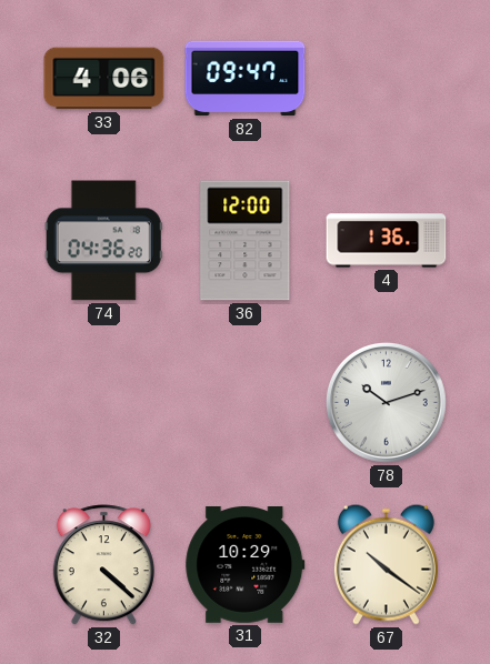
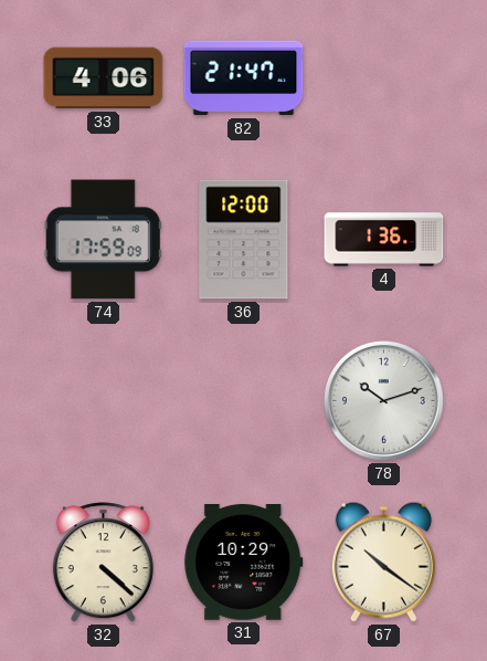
82: 09:47 -> 21:47
74: 04:36 -> 17:59
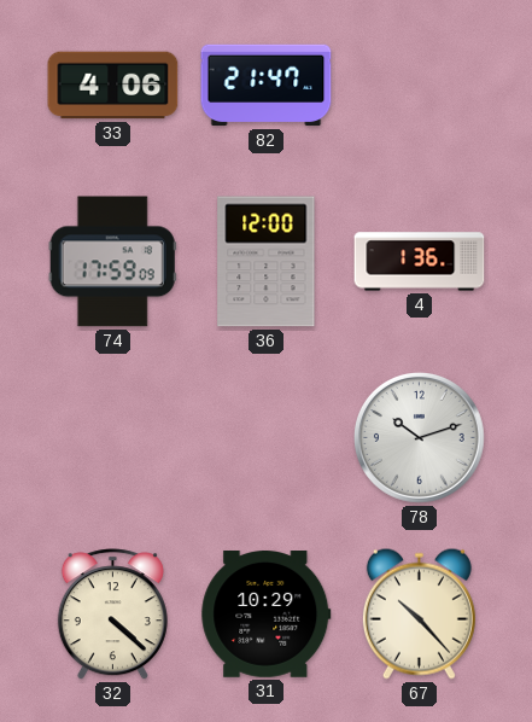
67: 10:21 -> 10:23
